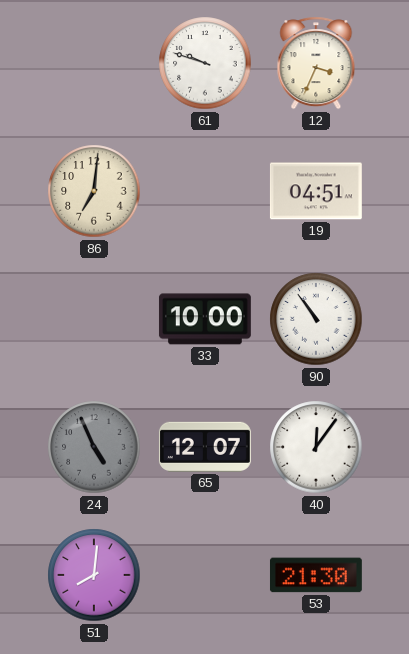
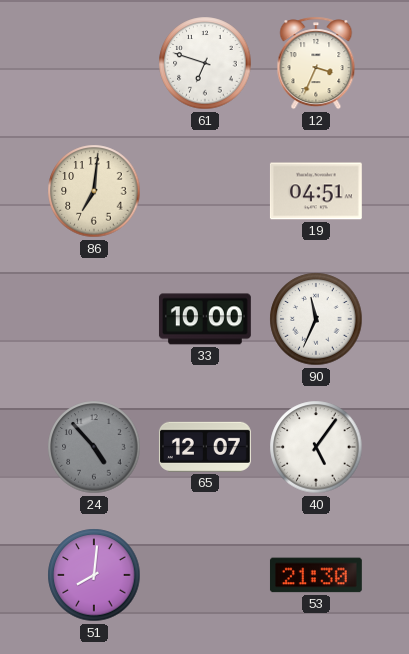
61: 9:48 -> 6:48
90: 10:54 -> 11:34
24: 4:56 -> 4:53
40: 12:06 -> 5:06
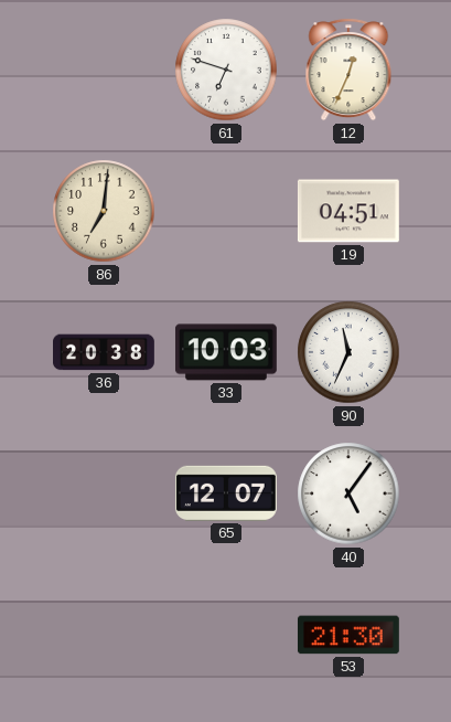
12: 3:34 -> 12:34
36: none -> 20:38
33: 10:00 -> 10:03
24: 4:53 -> none
51: 8:01 -> none
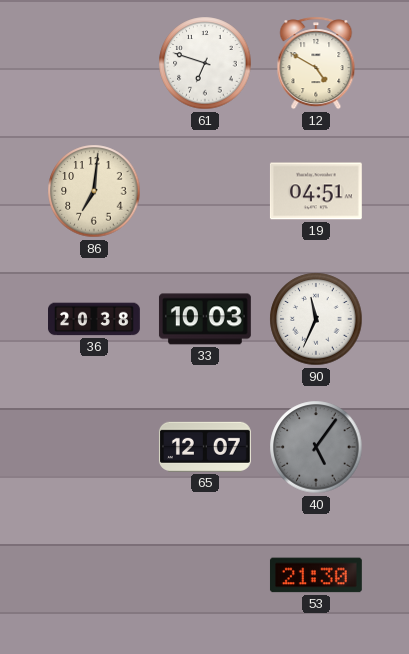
12: 12:34 -> 4:50
40 dial: white -> grey
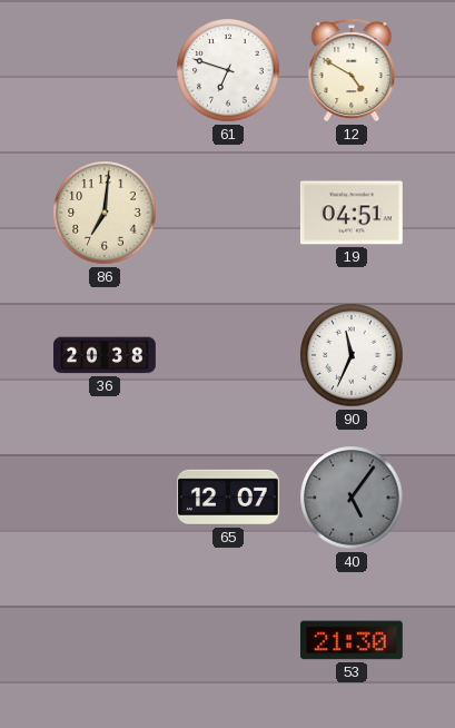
33: 10:03 -> none
